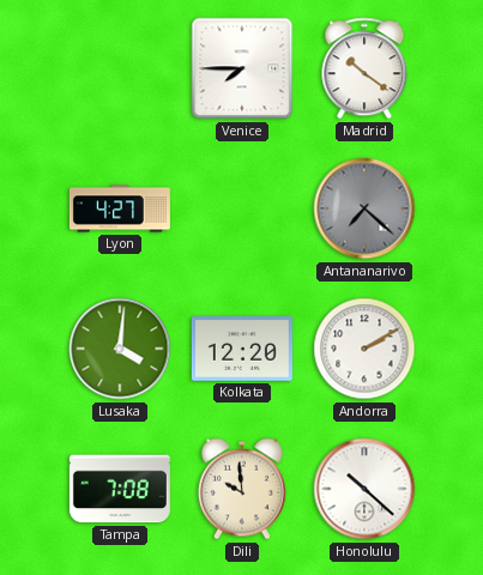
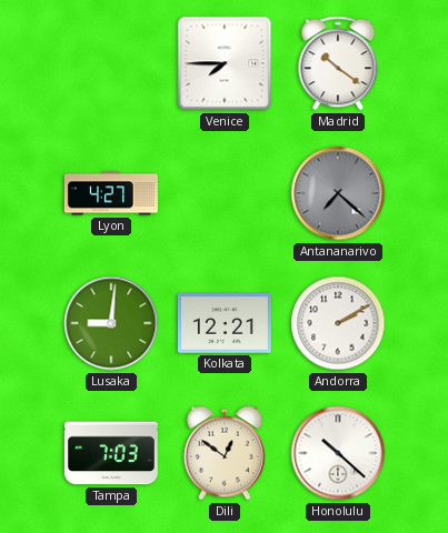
Lusaka: 4:01 -> 9:01
Kolkata: 12:20 -> 12:21
Tampa: 7:08 -> 7:03
Dili: 9:59 -> 12:51
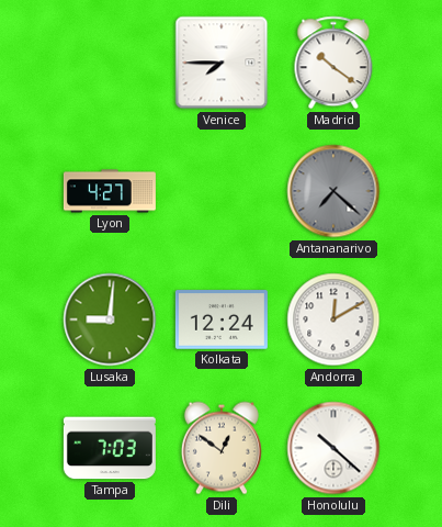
Kolkata: 12:21 -> 12:24
Andorra: 2:10 -> 12:10
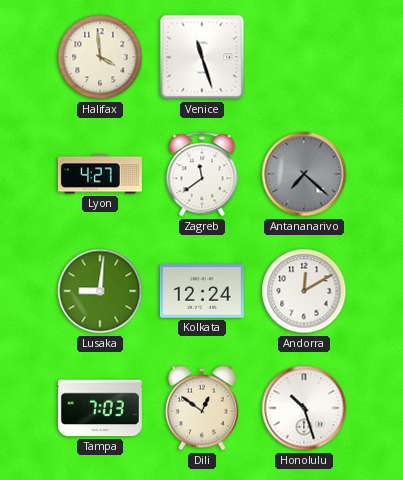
Halifax: none -> 3:59
Venice: 7:45 -> 11:27
Madrid: 10:21 -> none
Zagreb: none -> 11:39
Honolulu: 10:22 -> 10:27
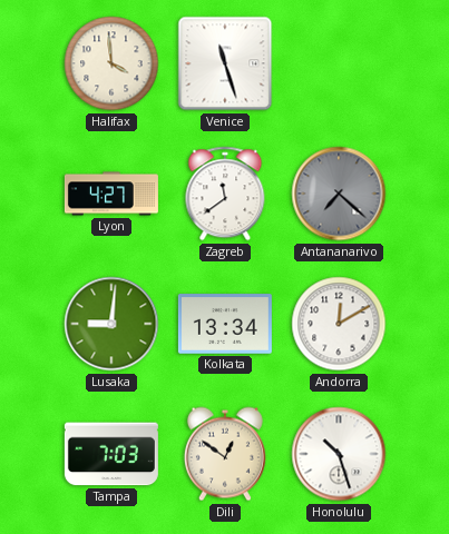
Kolkata: 12:24 -> 13:34
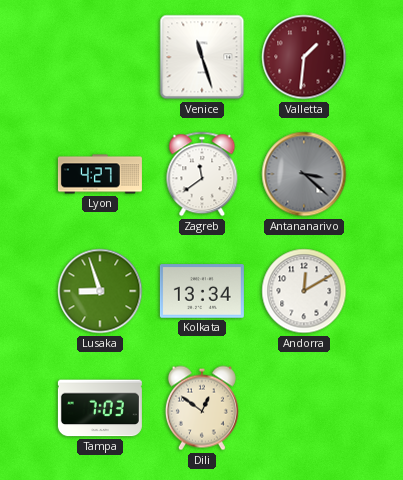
Halifax: 3:59 -> none
Valletta: none -> 1:31
Antananarivo: 7:22 -> 3:22
Lusaka: 9:01 -> 8:57
Honolulu: 10:27 -> none
